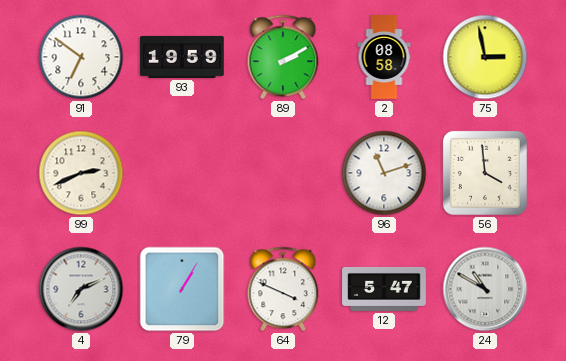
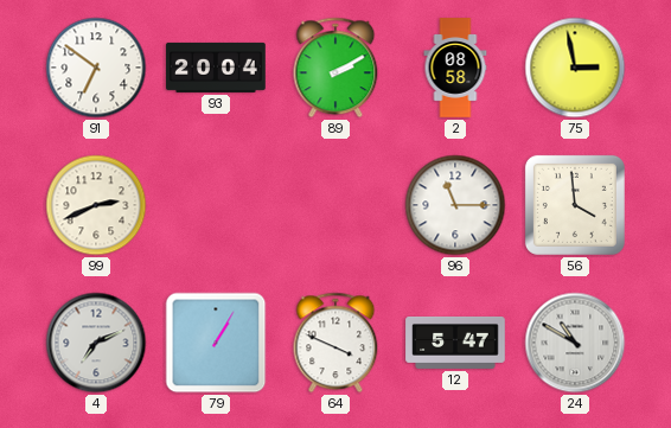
93: 19:59 -> 20:04
96: 11:12 -> 11:15
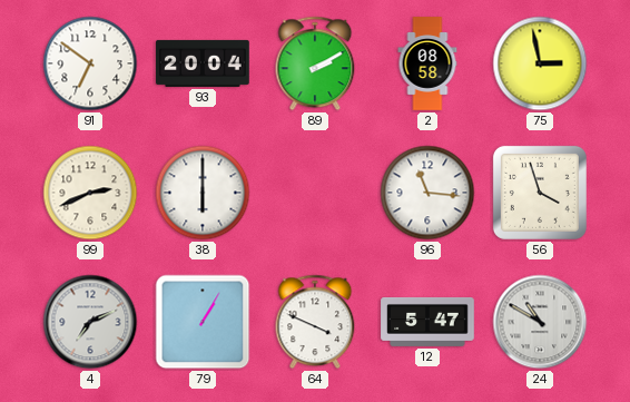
38: none -> 6:00
96: 11:15 -> 11:16
56: 3:59 -> 3:57
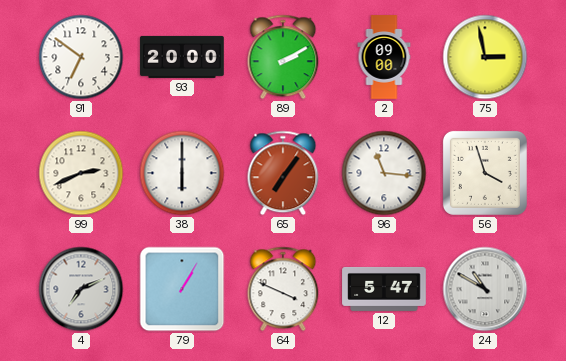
93: 20:04 -> 20:00
2: 08:58 -> 09:00
65: none -> 7:06
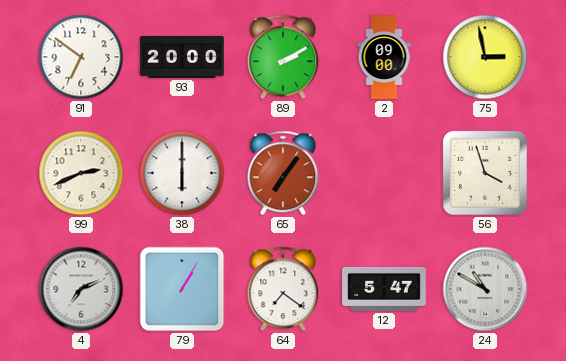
96: 11:16 -> none
64: 3:49 -> 7:21
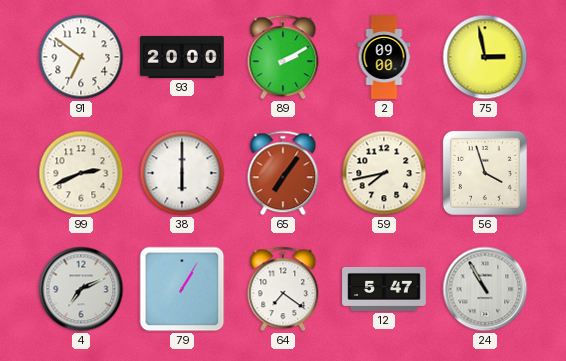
59: none -> 7:43
24: 10:50 -> 10:55
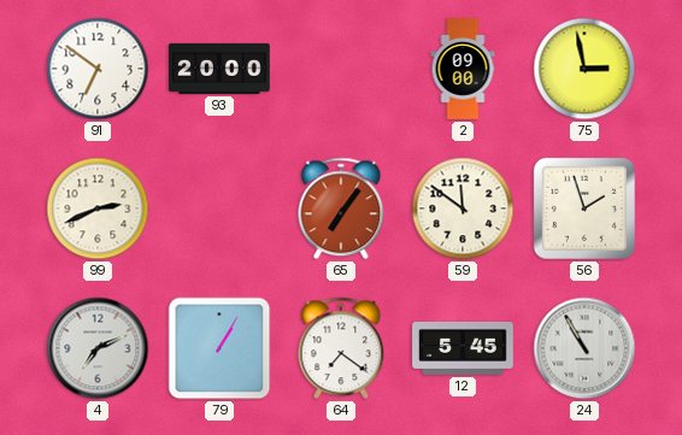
89: 2:10 -> none
38: 6:00 -> none
59: 7:43 -> 11:51
56: 3:57 -> 1:57
12: 5:47 -> 5:45
